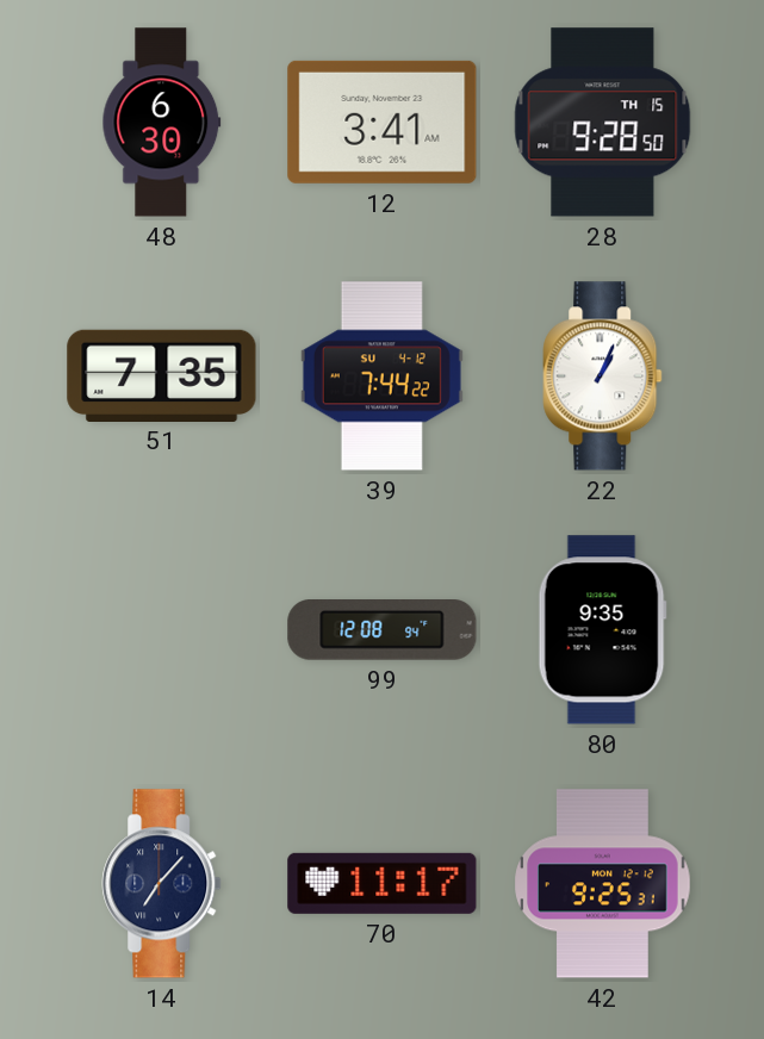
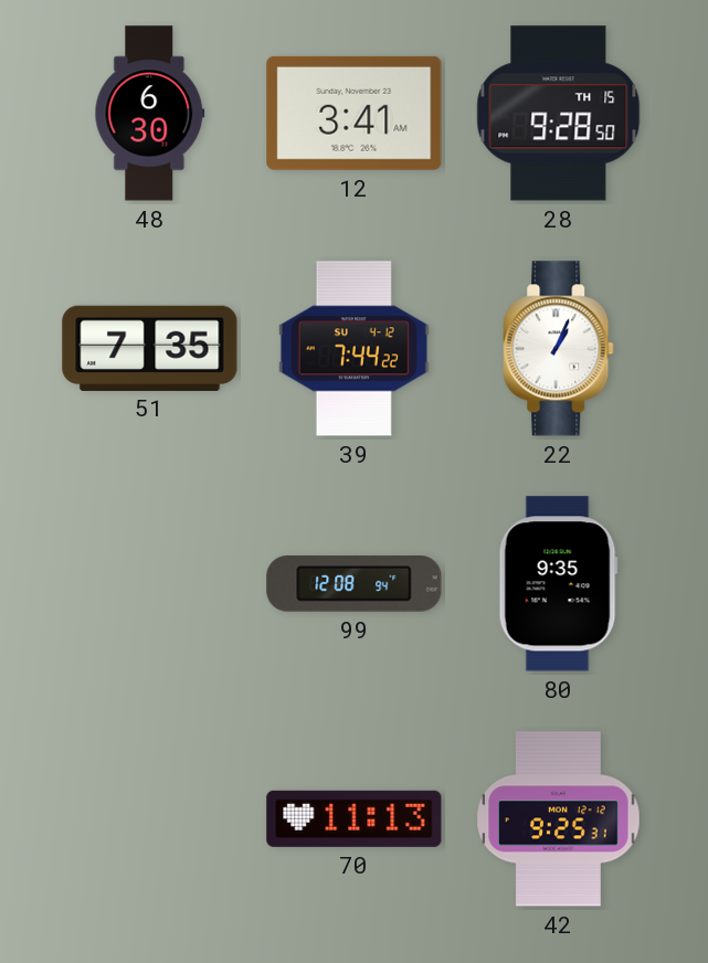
14: 7:07 -> none
70: 11:17 -> 11:13
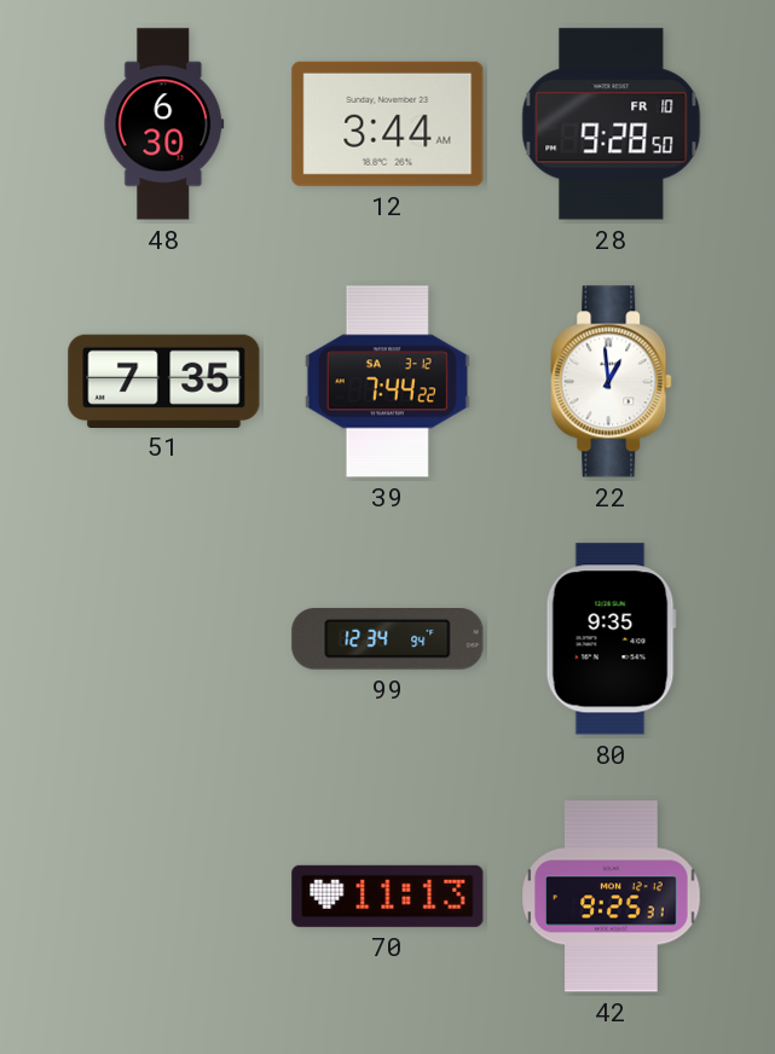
12: 3:41 -> 3:44
28 date: TH 15 -> FR 10
39 date: SU 4-12 -> SA 3-12
22: 1:04 -> 12:59
99: 12:08 -> 12:34
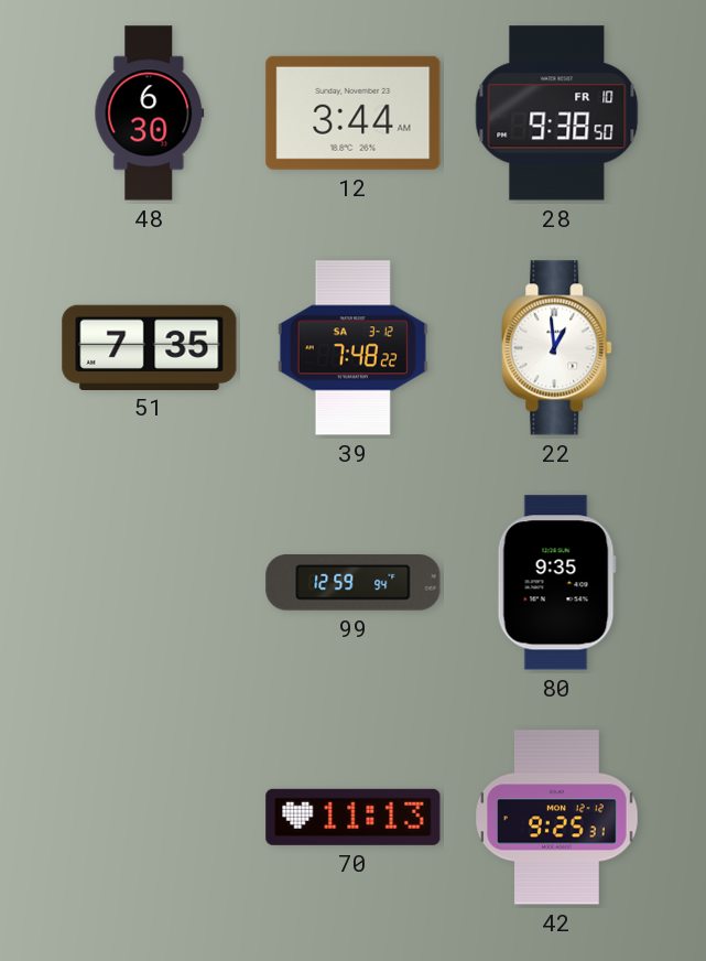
28: 9:28 -> 9:38
39: 7:44 -> 7:48
99: 12:34 -> 12:59
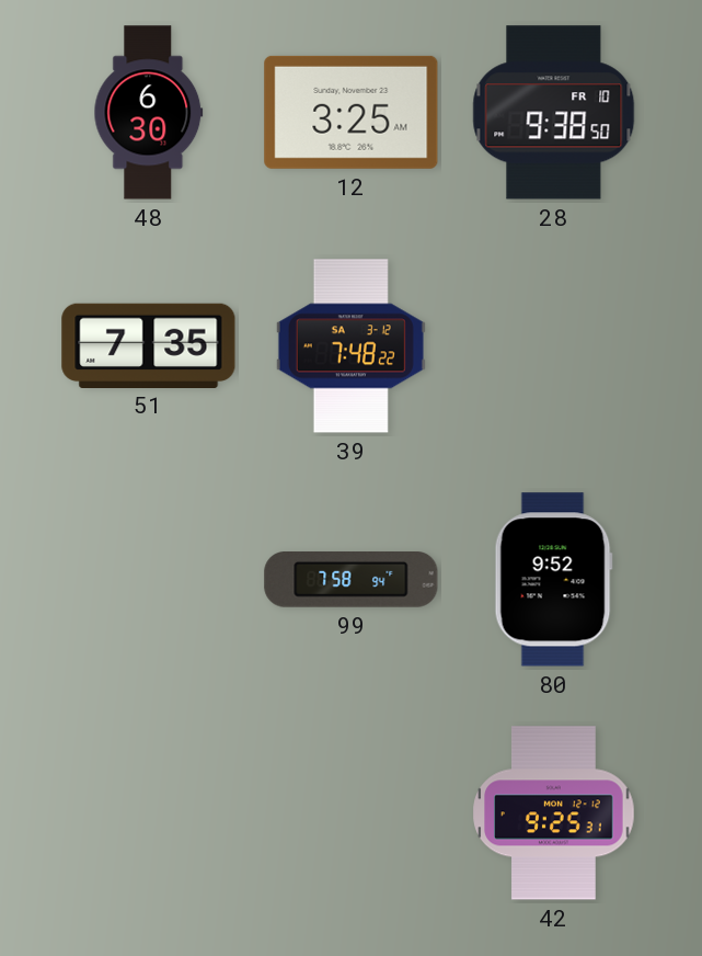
12: 3:44 -> 3:25
22: 12:59 -> none
99: 12:59 -> 7:58
80: 9:35 -> 9:52
70: 11:13 -> none
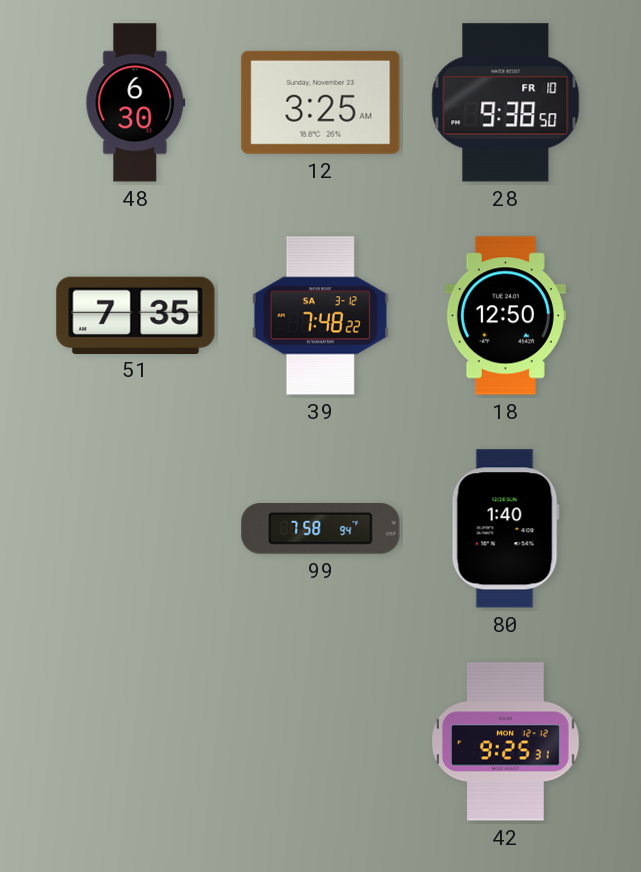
18: none -> 12:50
80: 9:52 -> 1:40
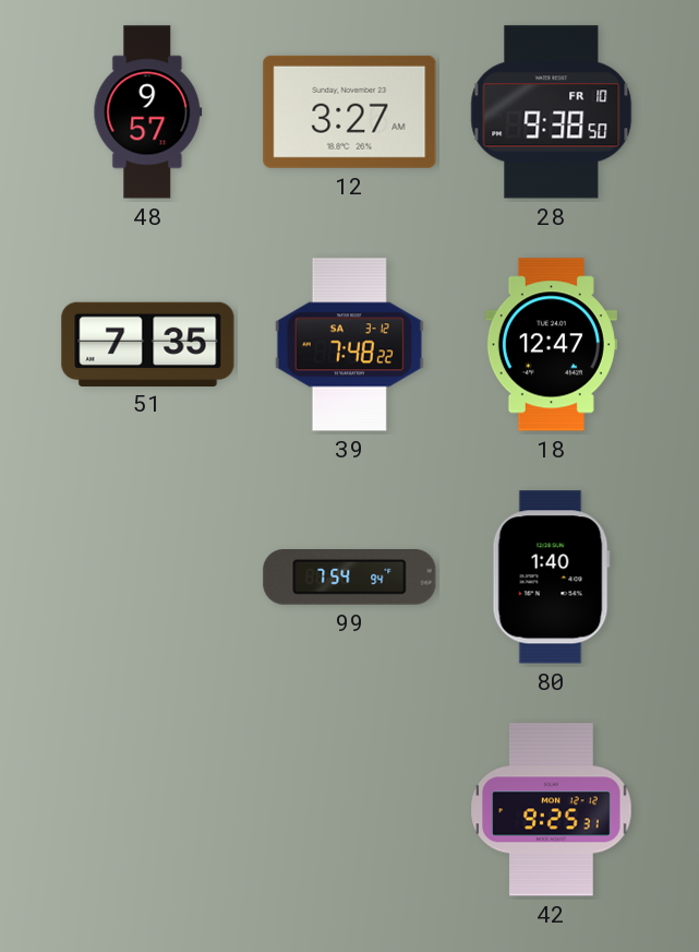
48: 6:30 -> 9:57
12: 3:25 -> 3:27
18: 12:50 -> 12:47
99: 7:58 -> 7:54
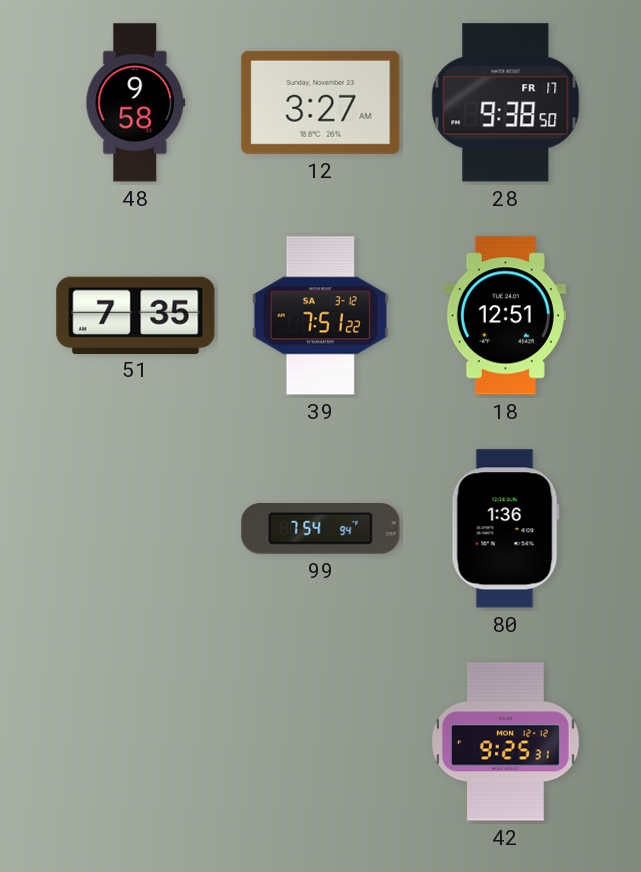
48: 9:57 -> 9:58
28 date: FR 10 -> FR 17
39: 7:48 -> 7:51
18: 12:47 -> 12:51
80: 1:40 -> 1:36
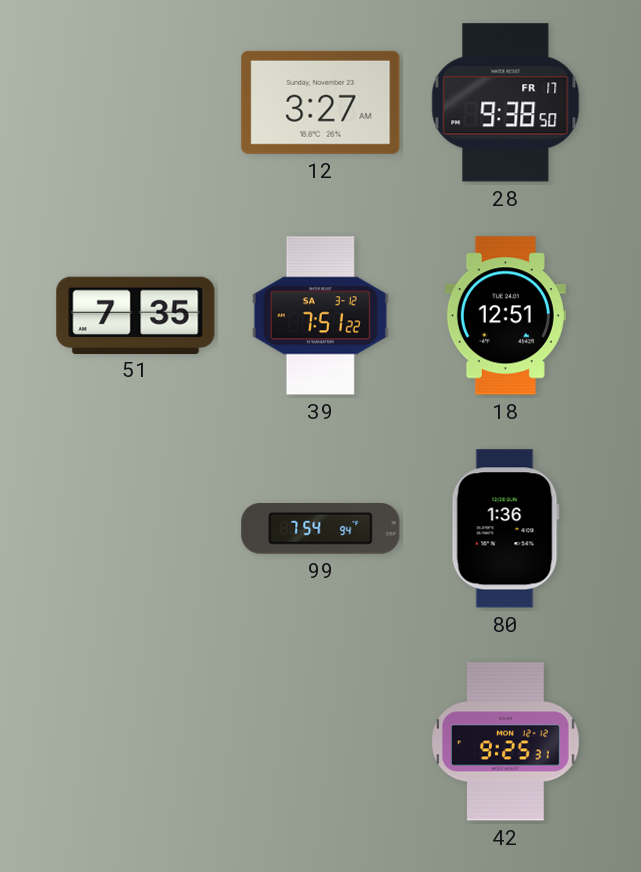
48: 9:58 -> none
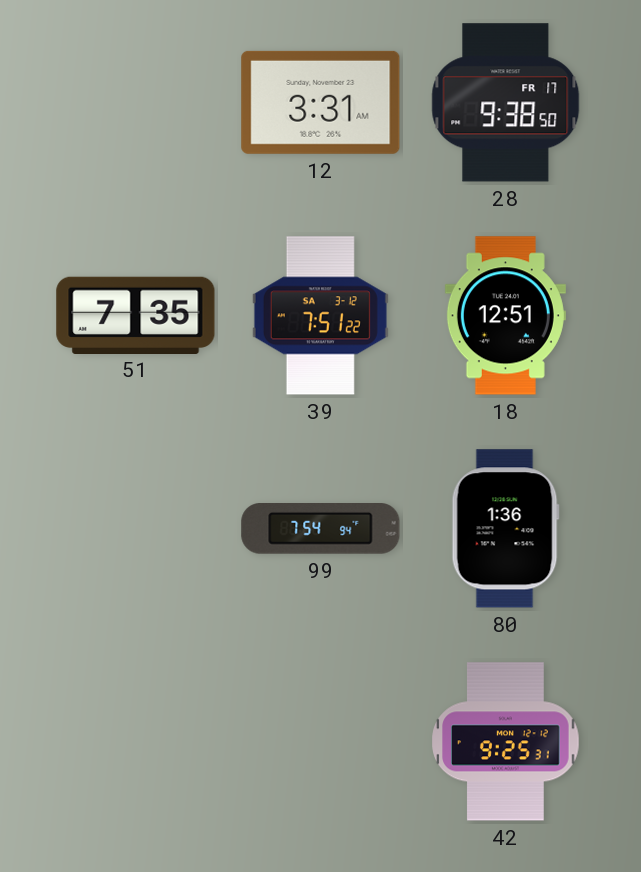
12: 3:27 -> 3:31
